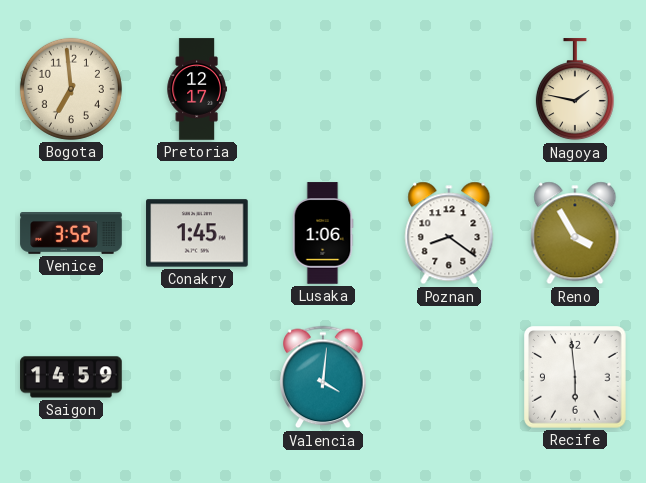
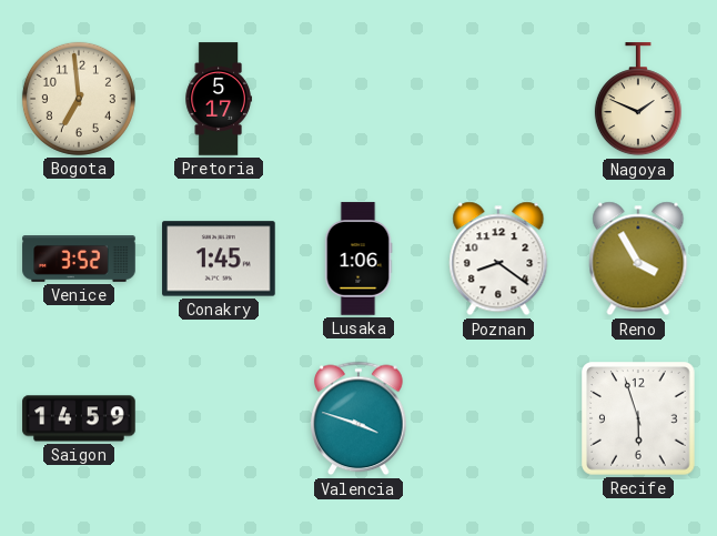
Pretoria: 12:17 -> 5:17
Nagoya: 1:47 -> 1:49
Valencia: 4:01 -> 3:48
Recife: 5:59 -> 5:57
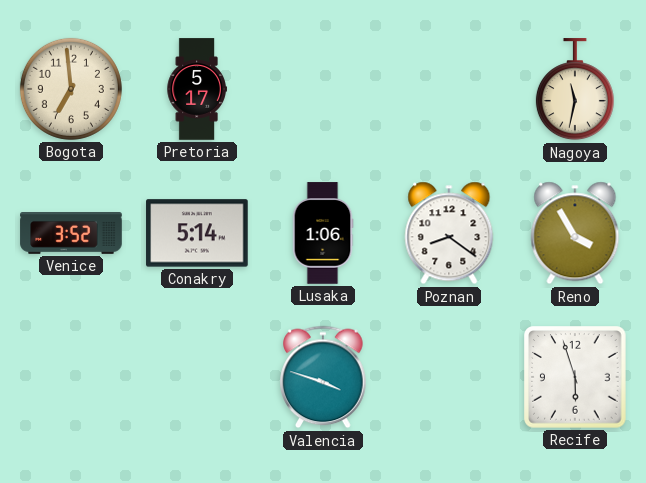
Nagoya: 1:49 -> 11:32
Conakry: 1:45 -> 5:14
Saigon: 14:59 -> none
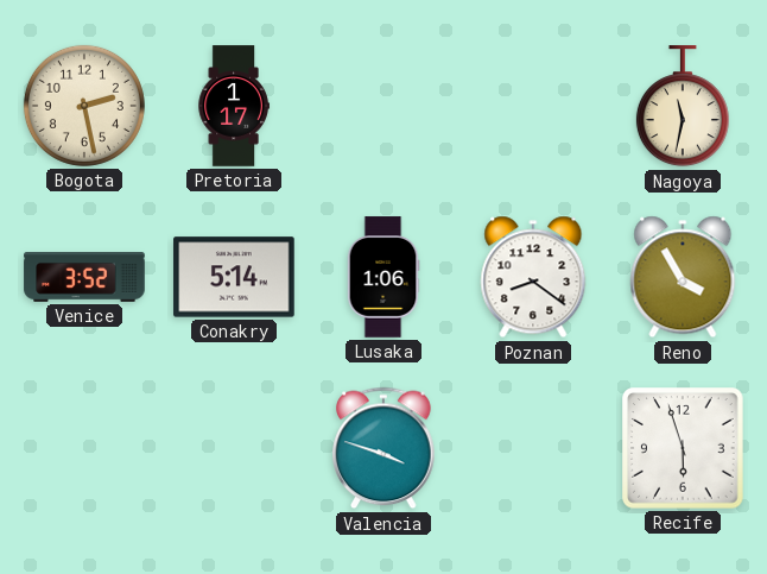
Bogota: 6:59 -> 2:28
Pretoria: 5:17 -> 1:17
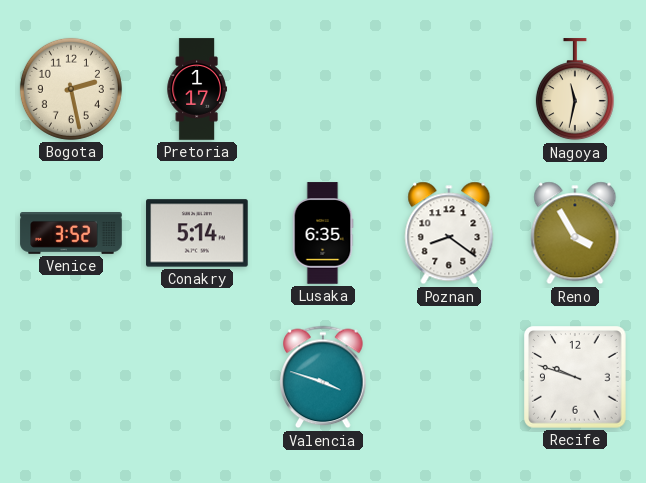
Lusaka: 1:06 -> 6:35
Recife: 5:57 -> 9:48
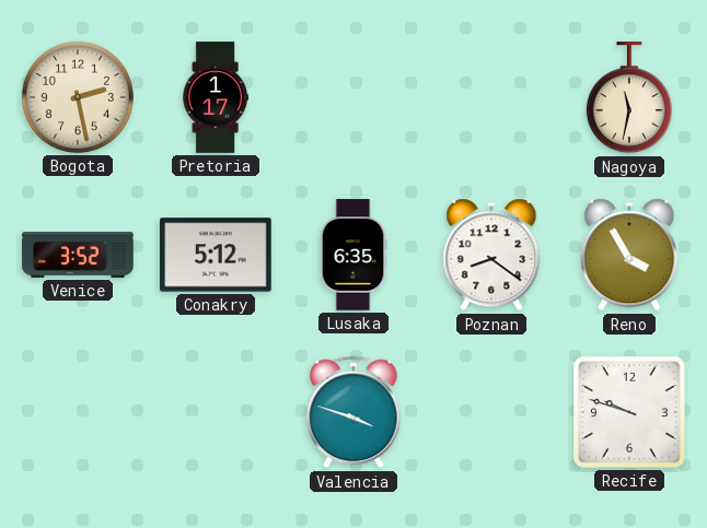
Conakry: 5:14 -> 5:12
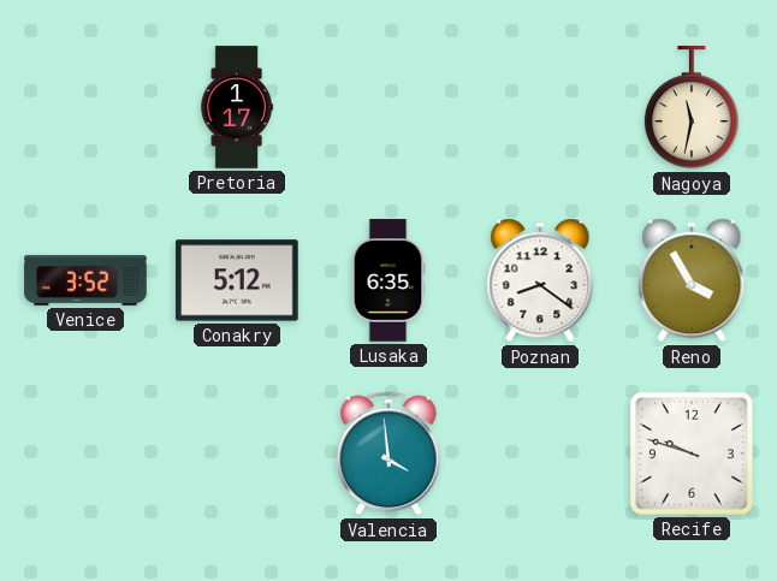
Bogota: 2:28 -> none
Valencia: 3:48 -> 3:59
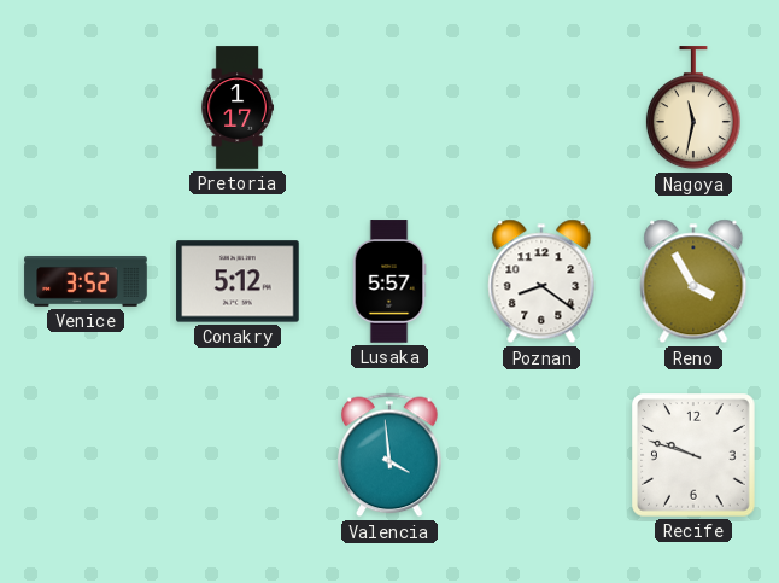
Lusaka: 6:35 -> 5:57
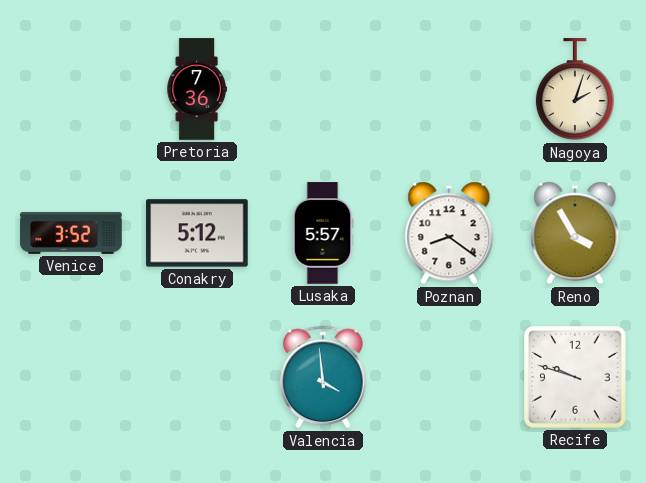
Pretoria: 1:17 -> 7:36
Nagoya: 11:32 -> 2:03
